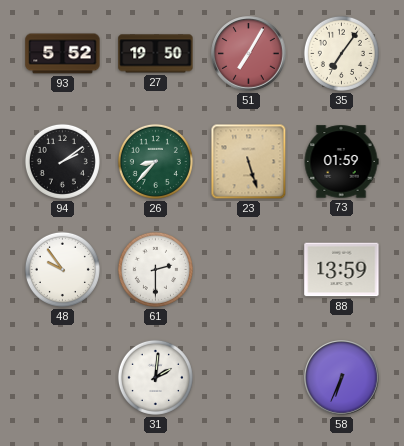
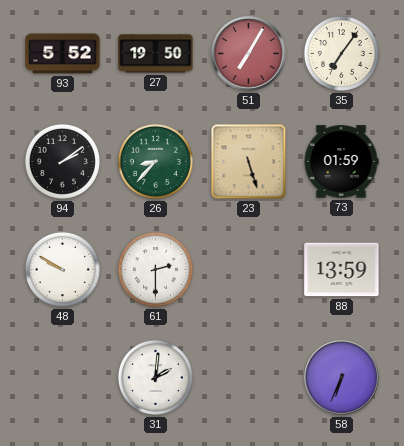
48: 9:54 -> 9:50
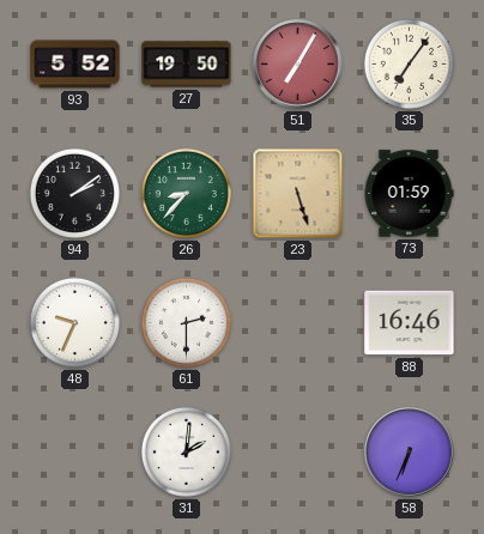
48: 9:50 -> 9:34
88: 13:59 -> 16:46
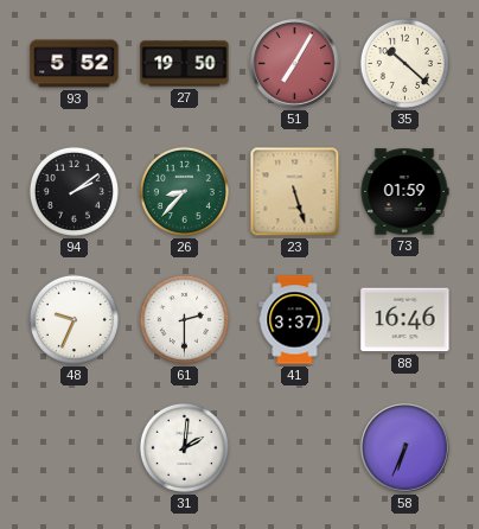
35: 7:06 -> 10:22
41: none -> 3:37
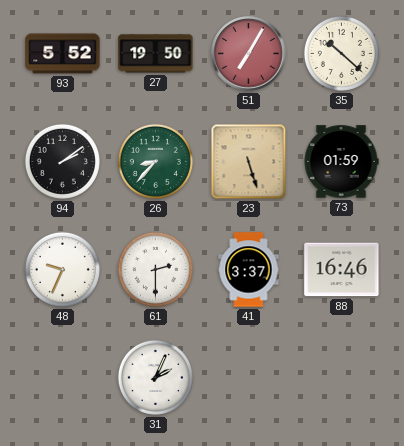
31: 2:01 -> 2:04
58: 6:34 -> none
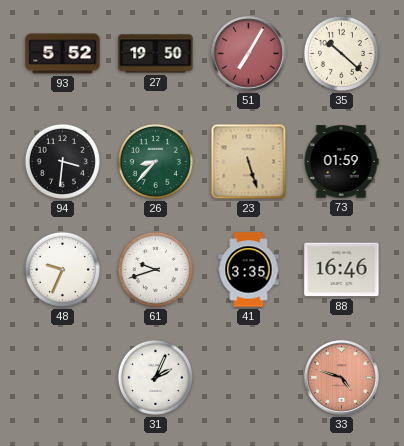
94: 2:09 -> 3:31
61: 2:30 -> 9:42
41: 3:37 -> 3:35
33: none -> 4:48
